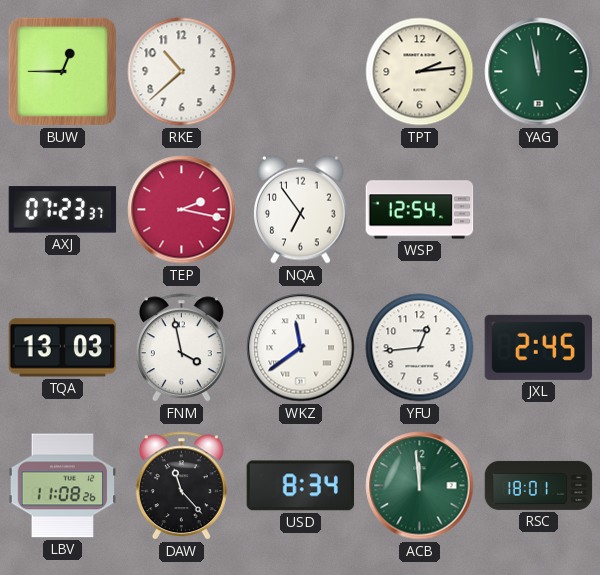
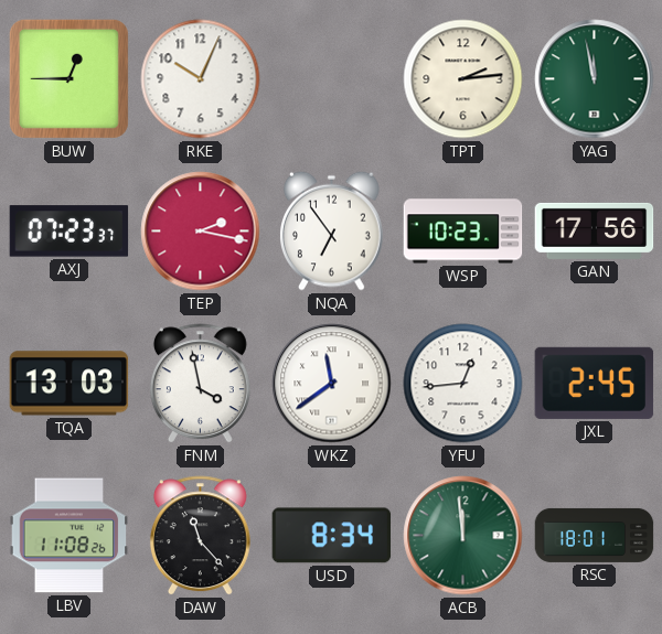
RKE: 10:38 -> 10:04
WSP: 12:54 -> 10:23
GAN: none -> 17:56
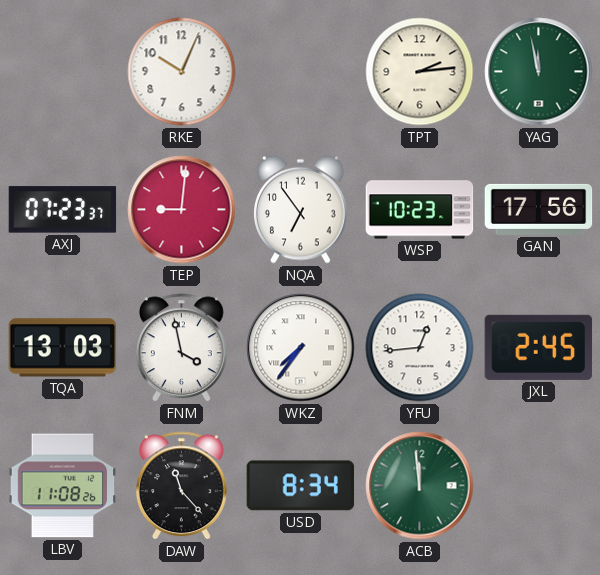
BUW: 12:45 -> none
TEP: 2:17 -> 9:01
WKZ: 11:39 -> 7:36
RSC: 18:01 -> none
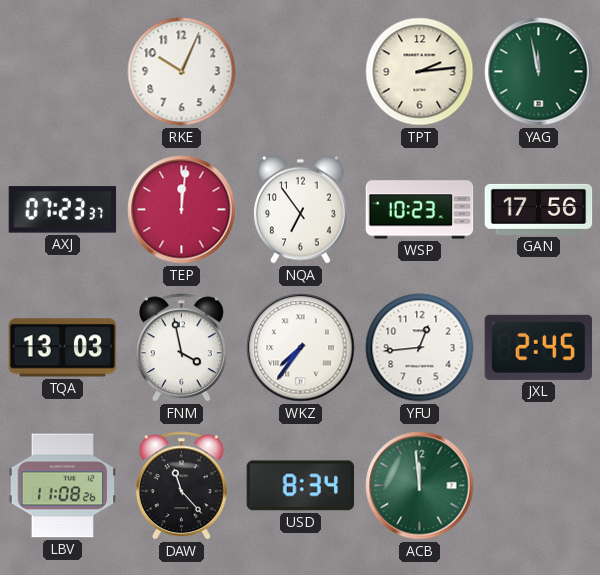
TEP: 9:01 -> 12:01
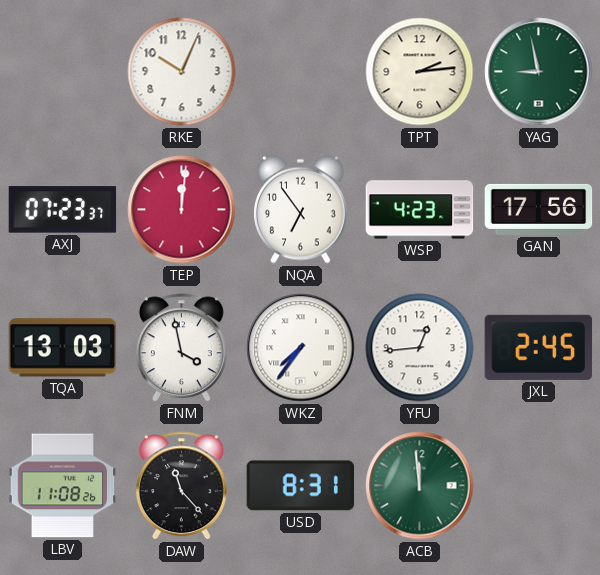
YAG: 11:58 -> 8:58
WSP: 10:23 -> 4:23
USD: 8:34 -> 8:31
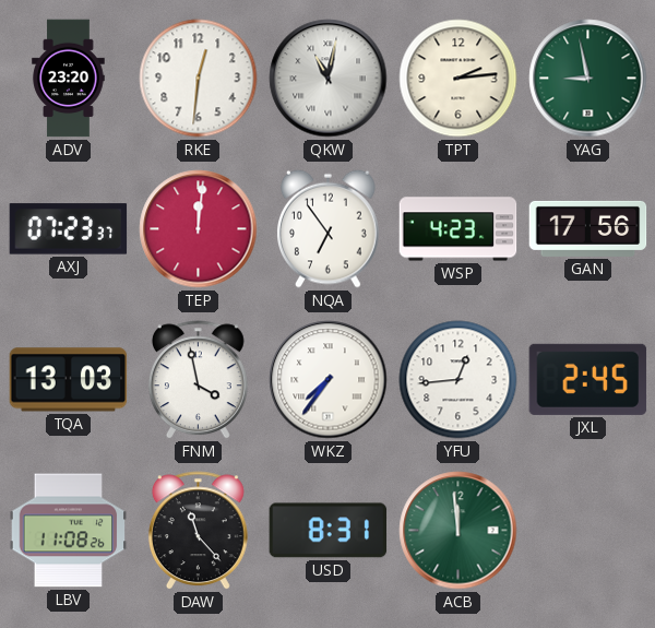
ADV: none -> 23:20
RKE: 10:04 -> 12:31
QKW: none -> 11:02
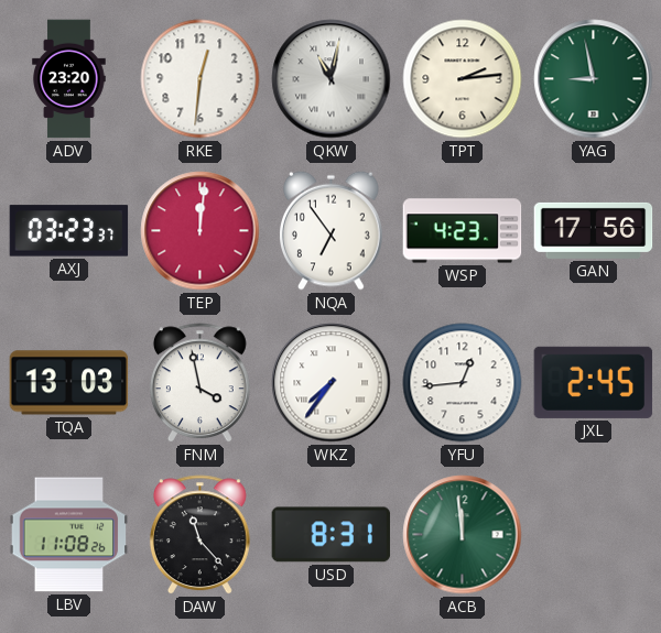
AXJ: 07:23 -> 03:23
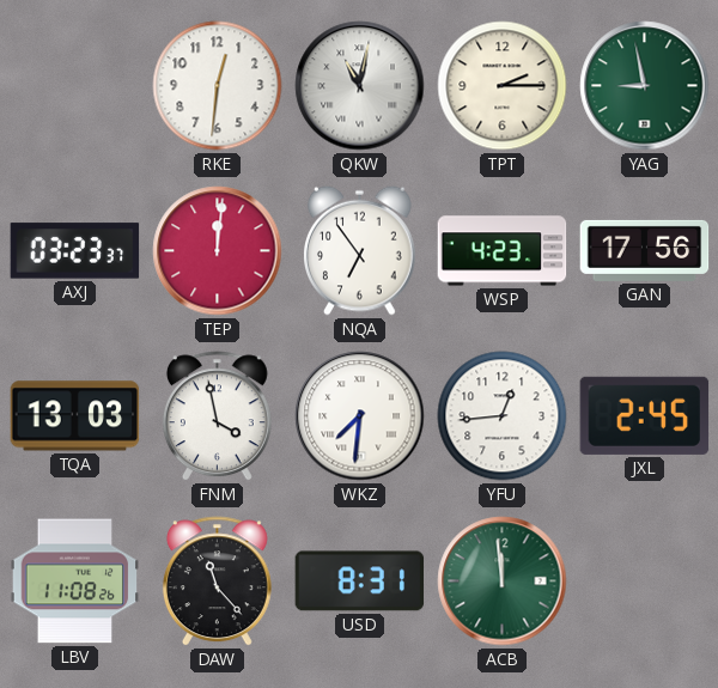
ADV: 23:20 -> none
TPT: 2:14 -> 2:15
WKZ: 7:36 -> 7:31
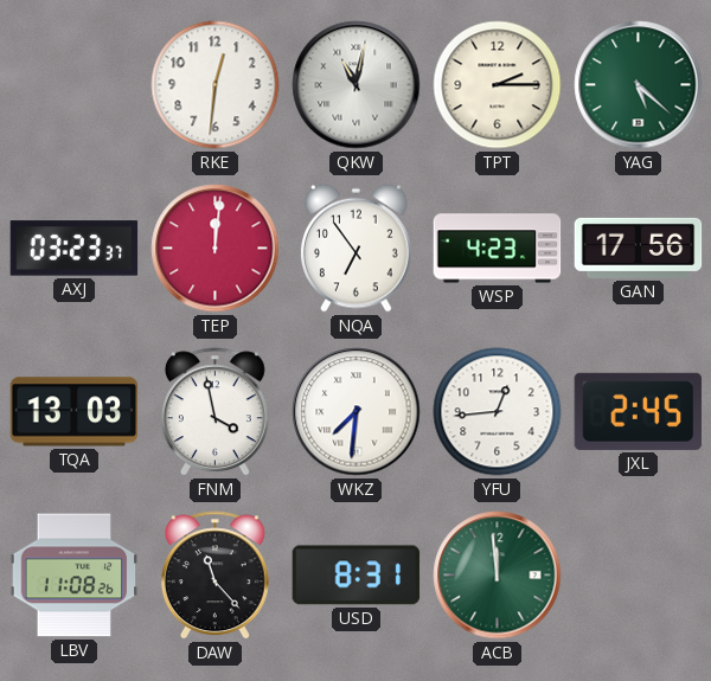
YAG: 8:58 -> 5:22
